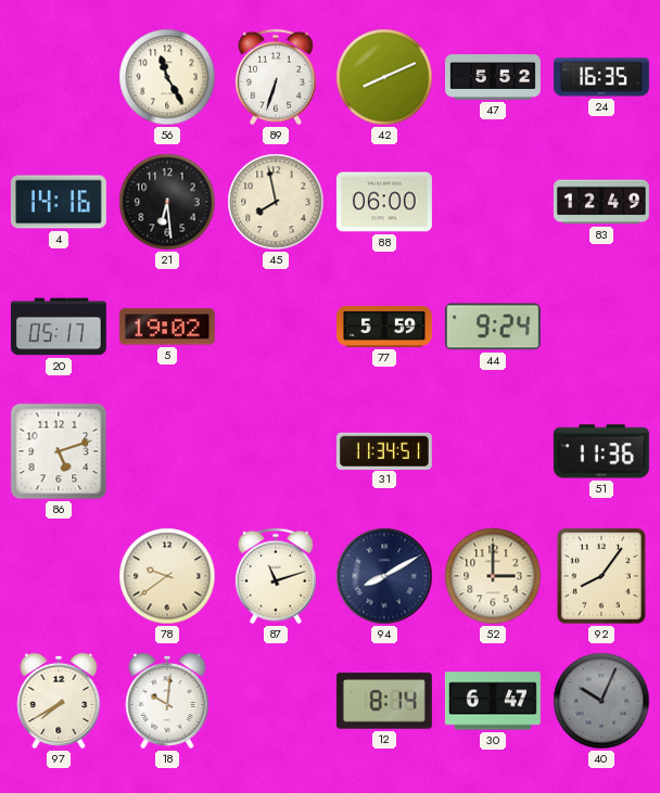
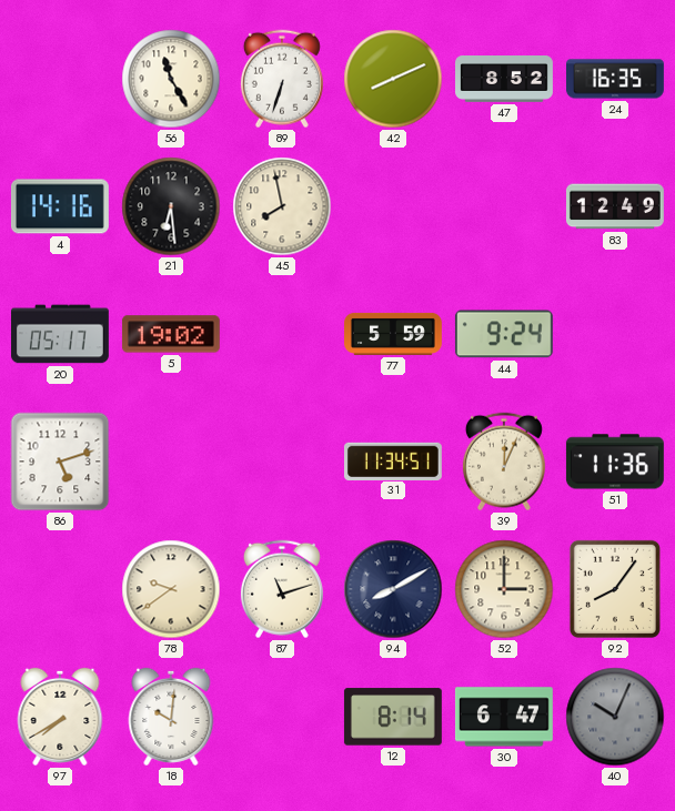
47: 5:52 -> 8:52
88: 06:00 -> none
39: none -> 12:04
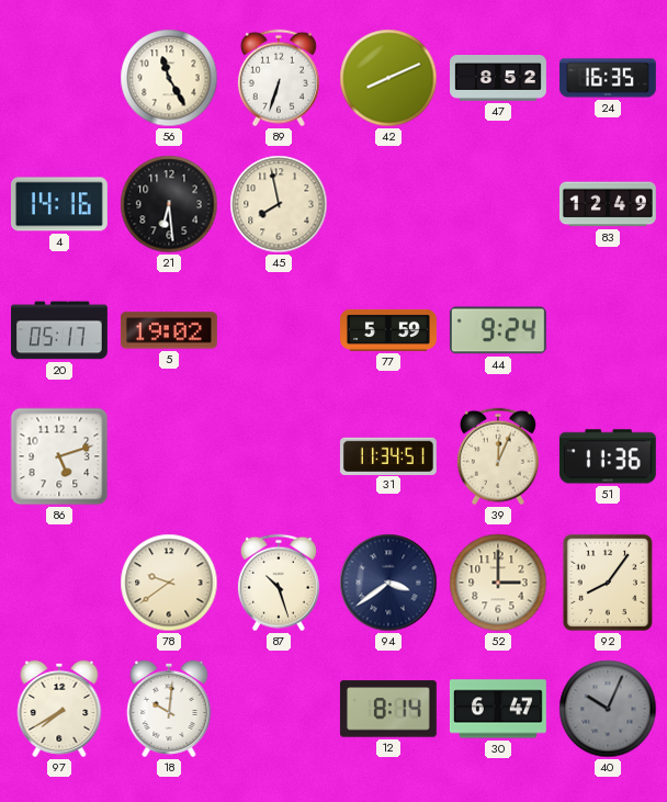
87: 11:12 -> 10:27
94: 8:10 -> 3:39
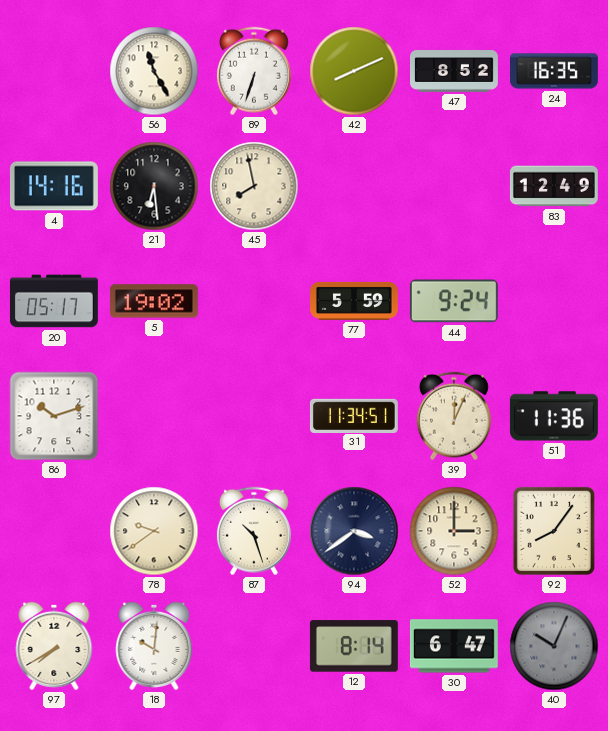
86: 5:12 -> 10:12
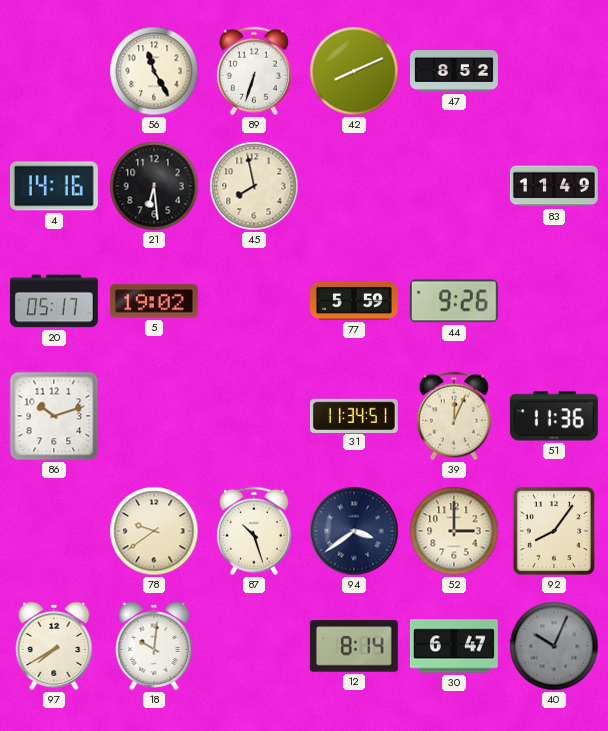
24: 16:35 -> none
83: 12:49 -> 11:49
44: 9:24 -> 9:26
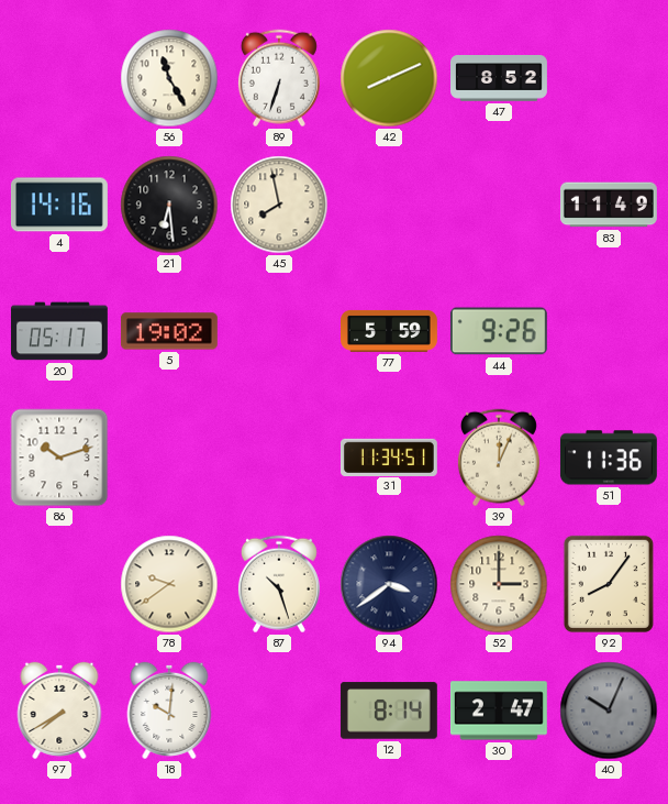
30: 6:47 -> 2:47
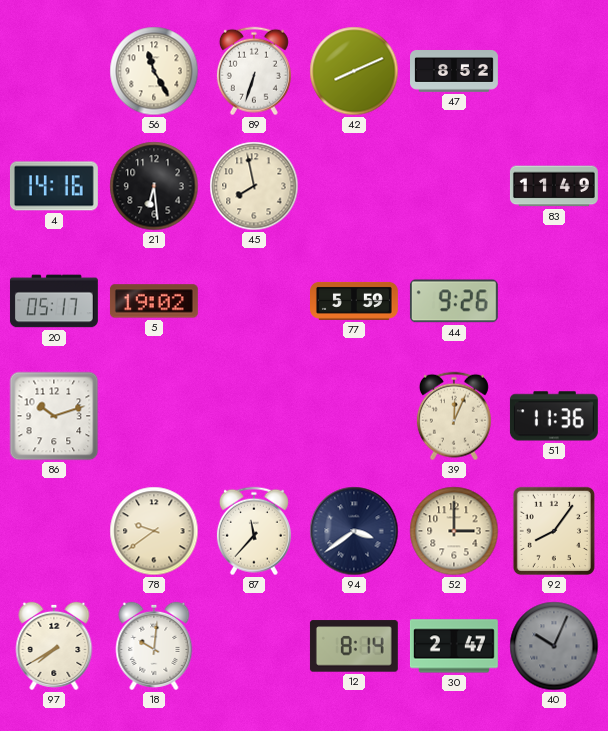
31: 11:34 -> none
87: 10:27 -> 11:37
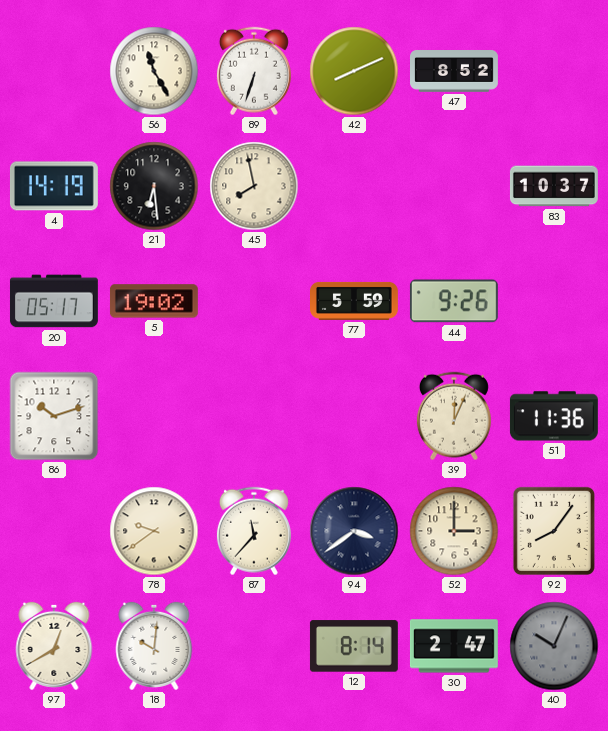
4: 14:16 -> 14:19
83: 11:49 -> 10:37
97: 7:40 -> 12:40
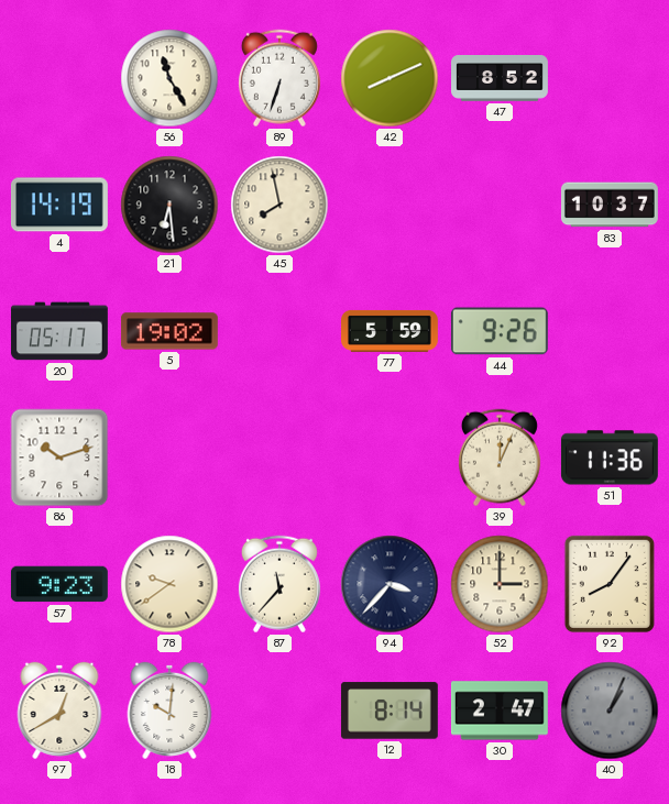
57: none -> 9:23
94: 3:39 -> 3:37
40: 10:04 -> 1:04
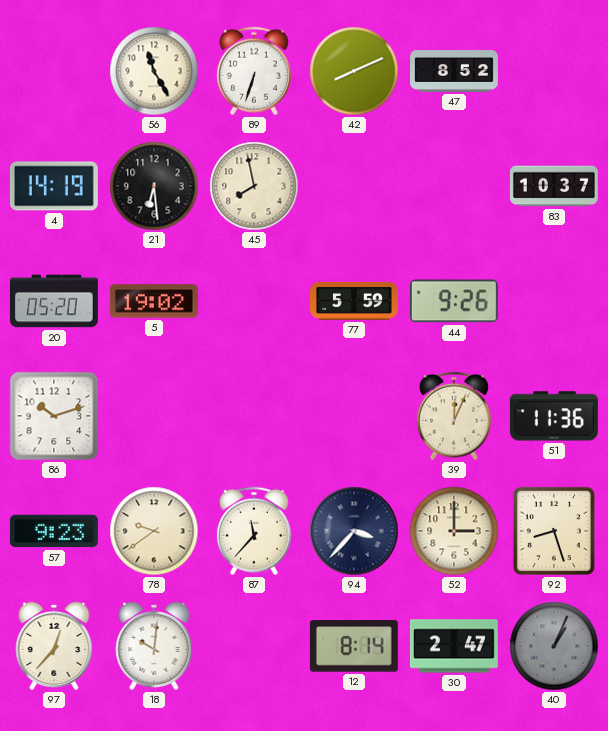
20: 05:17 -> 05:20
92: 8:06 -> 8:27
97: 12:40 -> 12:37
